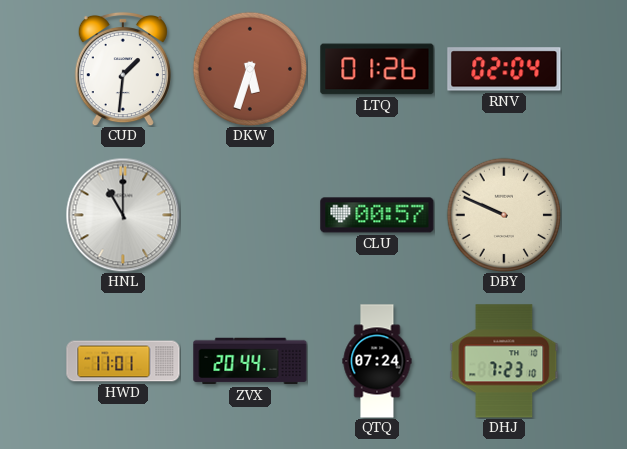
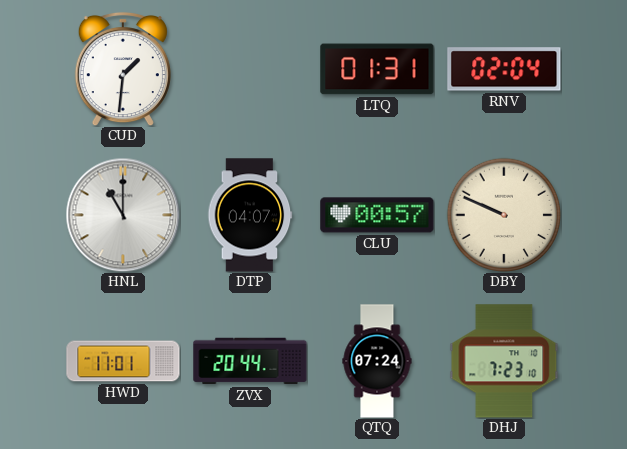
DKW: 5:33 -> none
LTQ: 01:26 -> 01:31
DTP: none -> 04:07
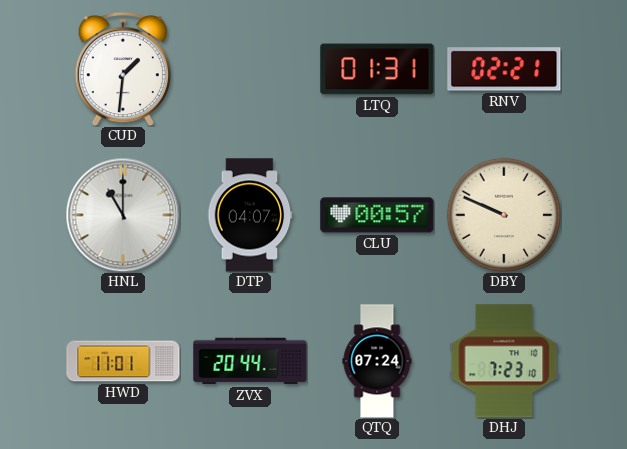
RNV: 02:04 -> 02:21
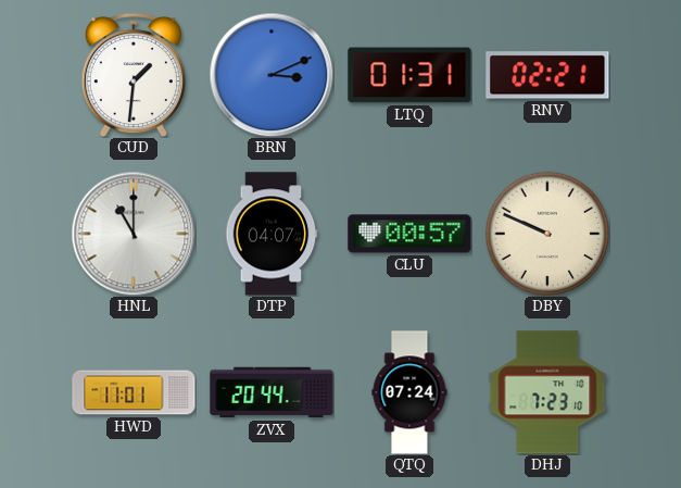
BRN: none -> 3:11
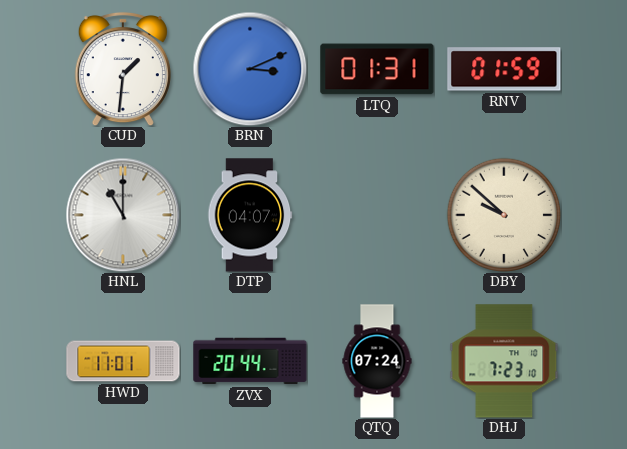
RNV: 02:21 -> 01:59
CLU: 00:57 -> none
DBY: 9:49 -> 9:52
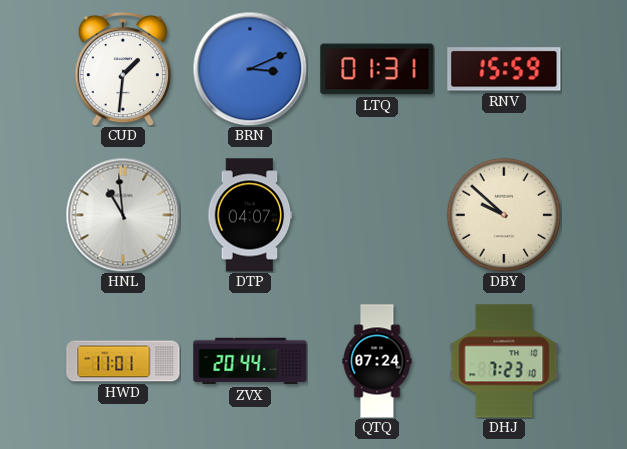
RNV: 01:59 -> 15:59
HNL: 11:00 -> 10:59
